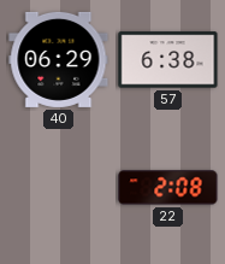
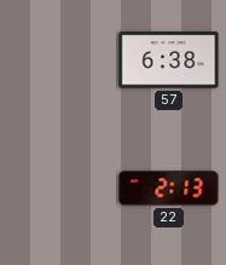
40: 06:29 -> none
22: 2:08 -> 2:13
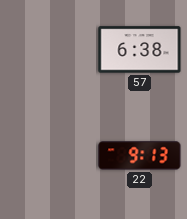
22: 2:13 -> 9:13
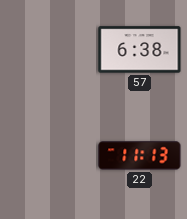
22: 9:13 -> 11:13
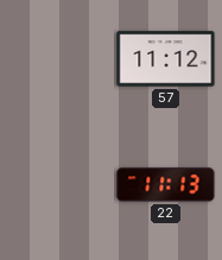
57: 6:38 -> 11:12
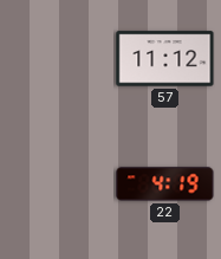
22: 11:13 -> 4:19
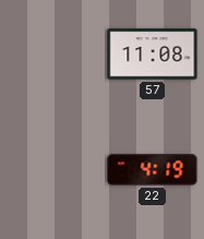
57: 11:12 -> 11:08
